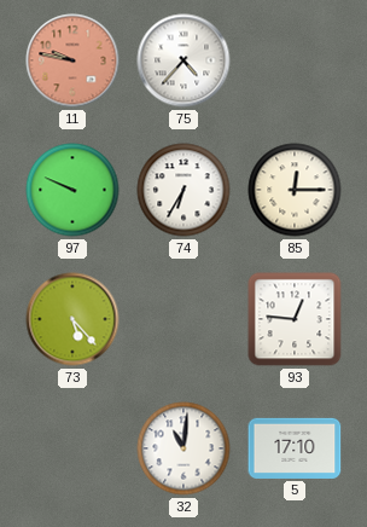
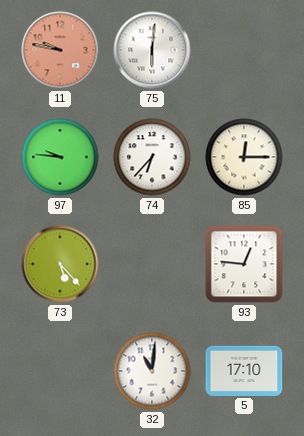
75: 4:37 -> 6:01
97: 9:49 -> 9:46
74: 6:35 -> 6:37
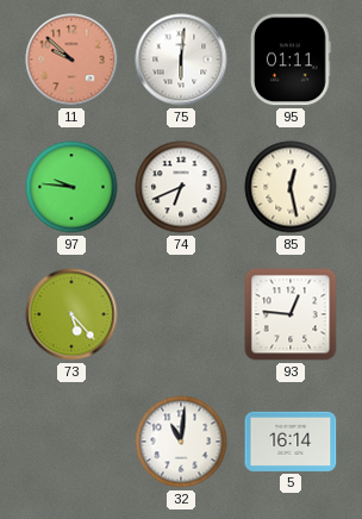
11: 9:47 -> 9:52
95: none -> 01:11
74: 6:37 -> 6:41
85: 12:15 -> 12:28
5: 17:10 -> 16:14
